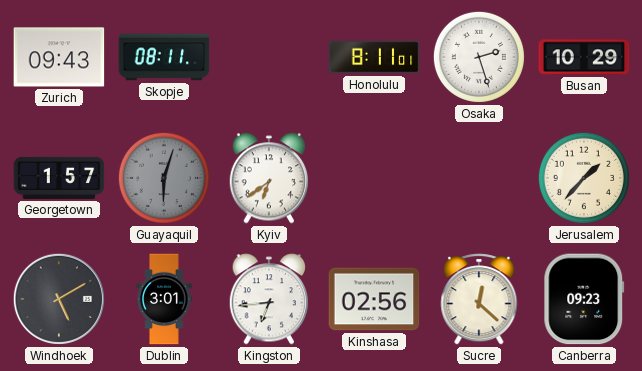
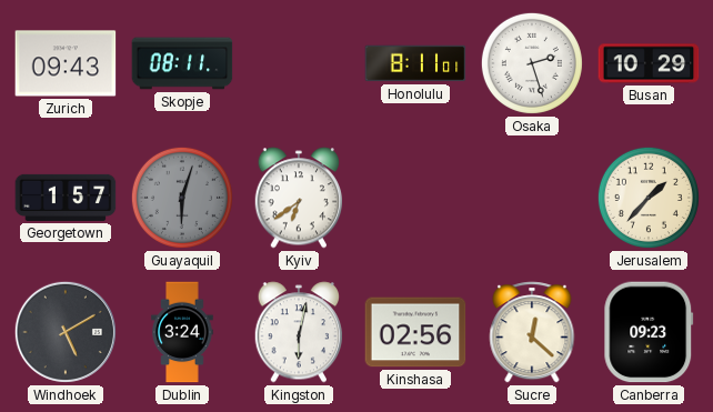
Dublin: 3:01 -> 3:24
Kingston: 6:44 -> 6:02
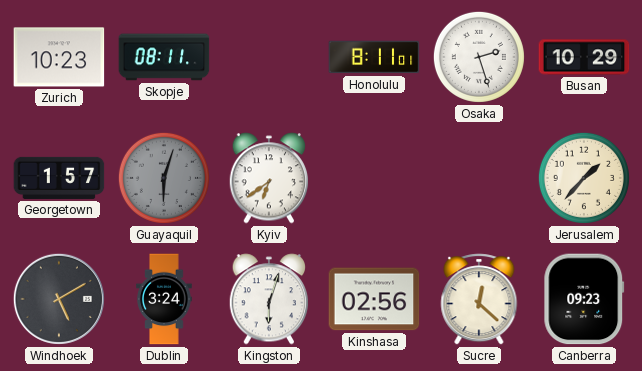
Zurich: 09:43 -> 10:23
Kingston: 6:02 -> 6:03
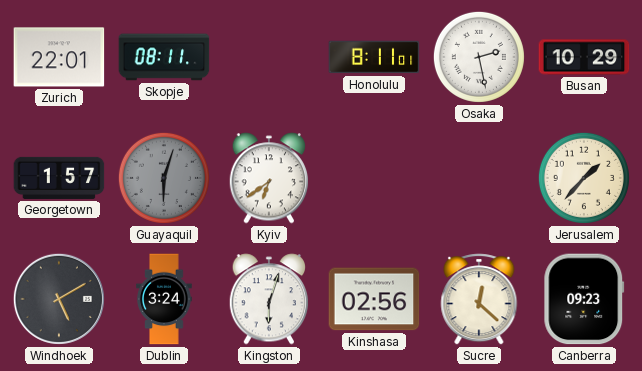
Zurich: 10:23 -> 22:01
Osaka: 2:27 -> 2:28
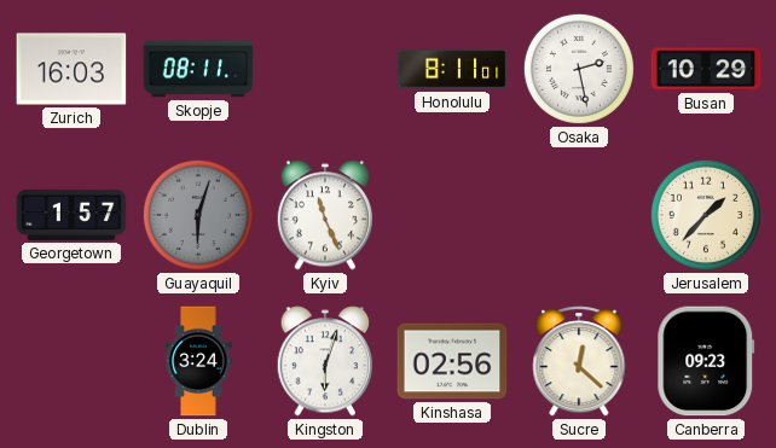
Zurich: 22:01 -> 16:03
Kyiv: 6:39 -> 11:26
Windhoek: 5:10 -> none
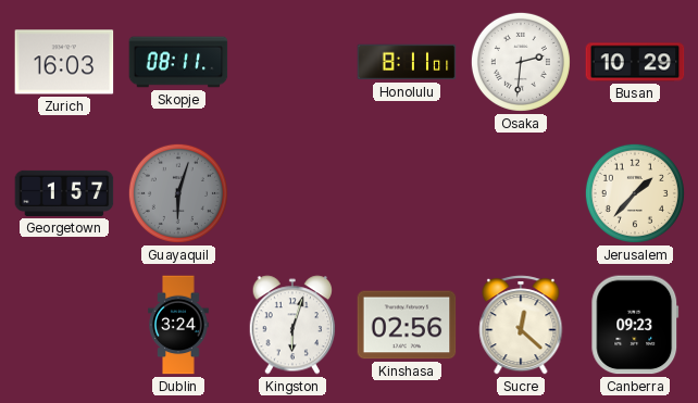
Osaka: 2:28 -> 2:31
Kyiv: 11:26 -> none
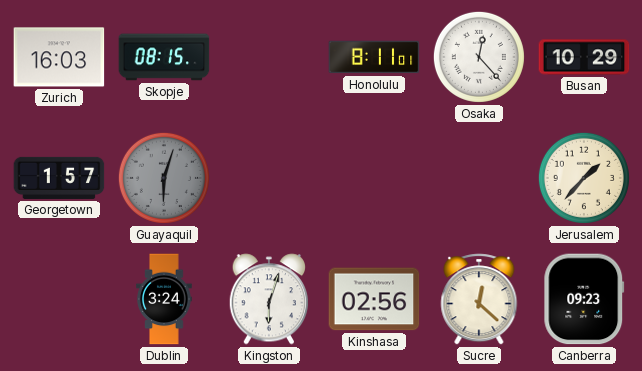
Skopje: 08:11 -> 08:15
Osaka: 2:31 -> 12:23
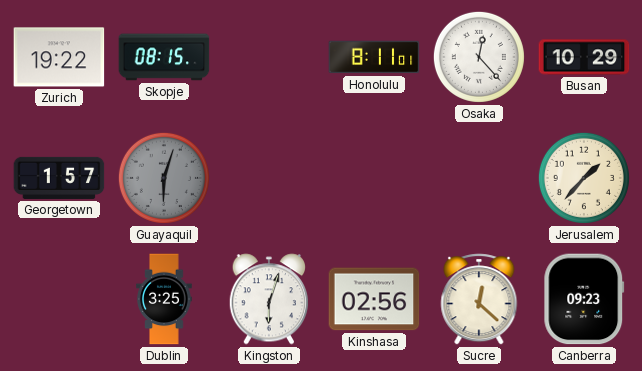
Zurich: 16:03 -> 19:22
Dublin: 3:24 -> 3:25
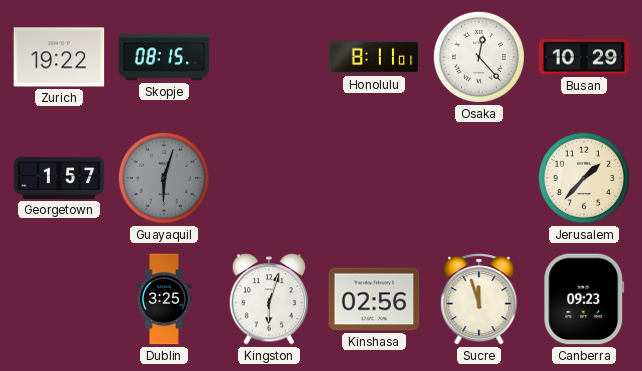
Sucre: 12:22 -> 11:57
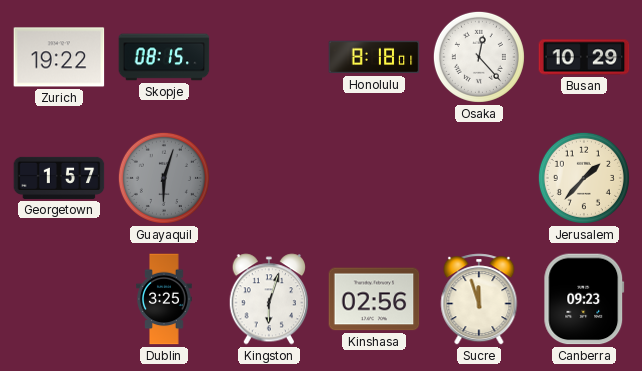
Honolulu: 8:11 -> 8:18
